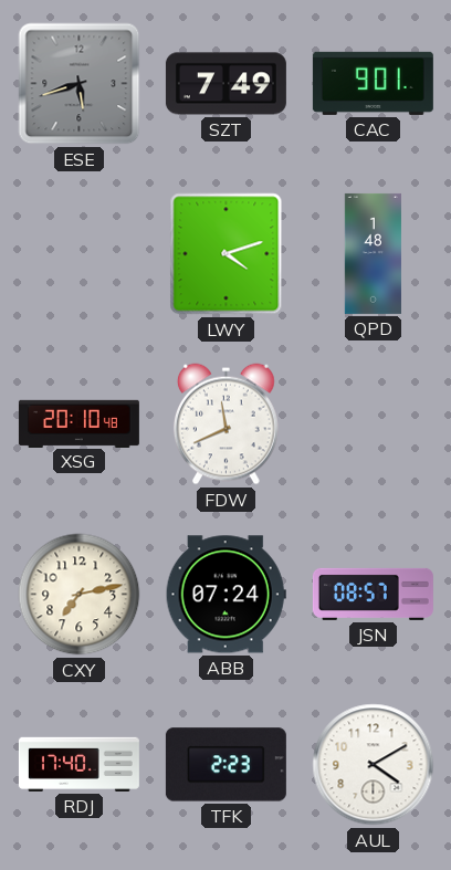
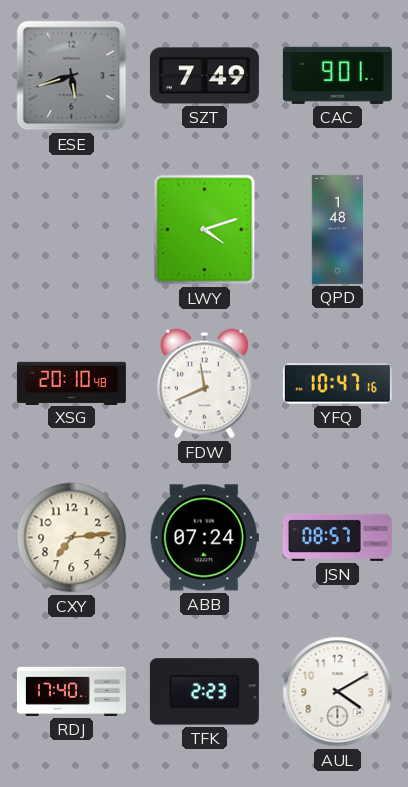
YFQ: none -> 10:47
CXY: 7:13 -> 7:14
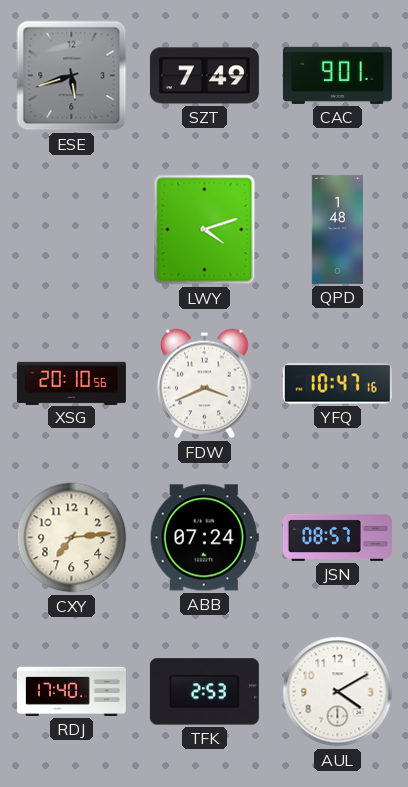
XSG: 20:10:48 -> 20:10:56
FDW: 11:41 -> 3:41
TFK: 2:23 -> 2:53
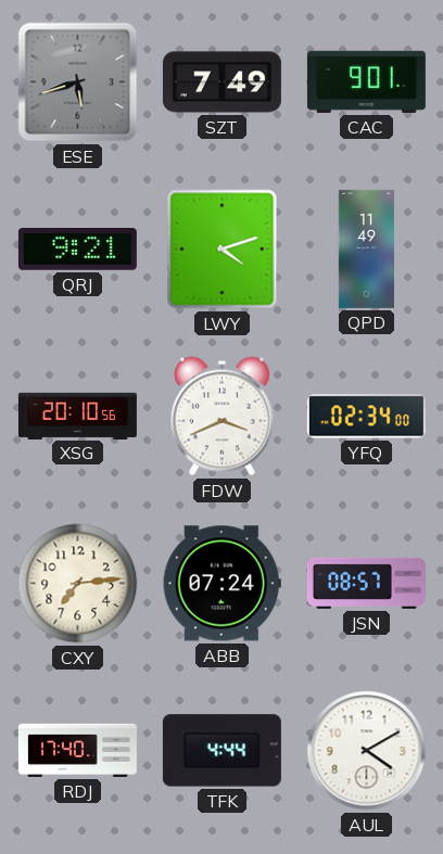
QRJ: none -> 9:21
QPD: 1:48 -> 11:49
YFQ: 10:47 -> 02:34
TFK: 2:53 -> 4:44
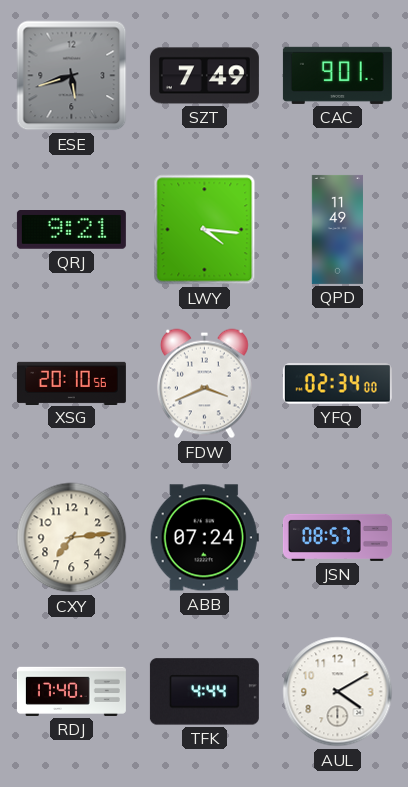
LWY: 4:12 -> 4:16
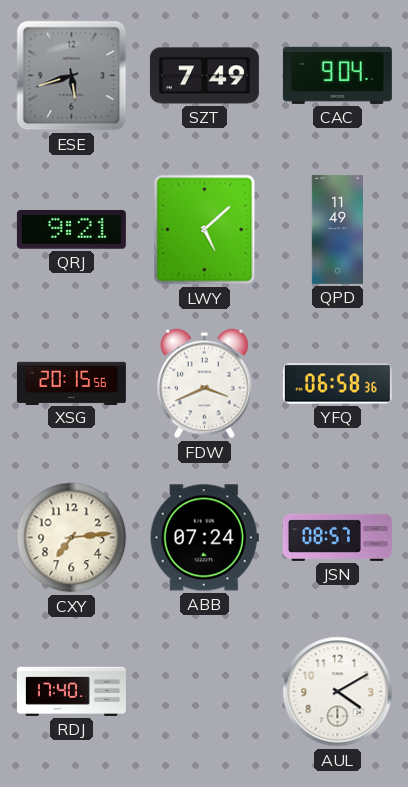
CAC: 9:01 -> 9:04
LWY: 4:16 -> 5:08
XSG: 20:10 -> 20:15
YFQ: 02:34 -> 06:58
TFK: 4:44 -> none
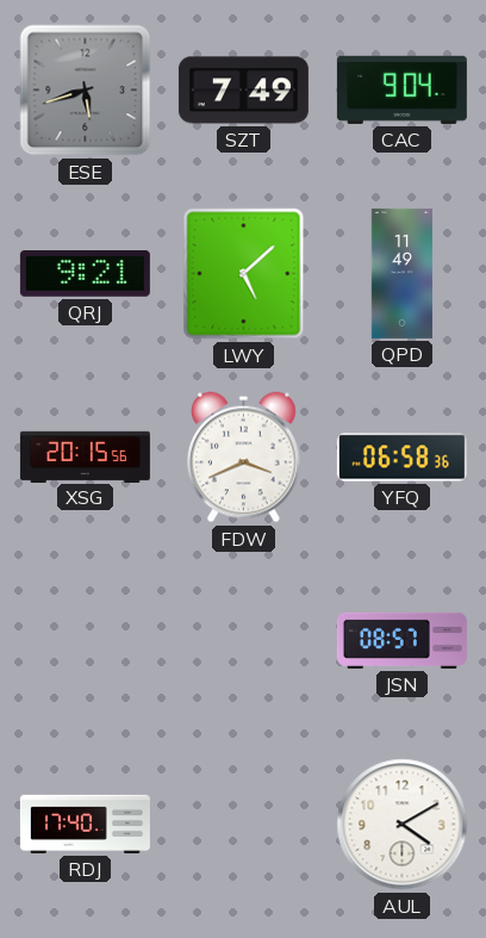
CXY: 7:14 -> none
ABB: 07:24 -> none
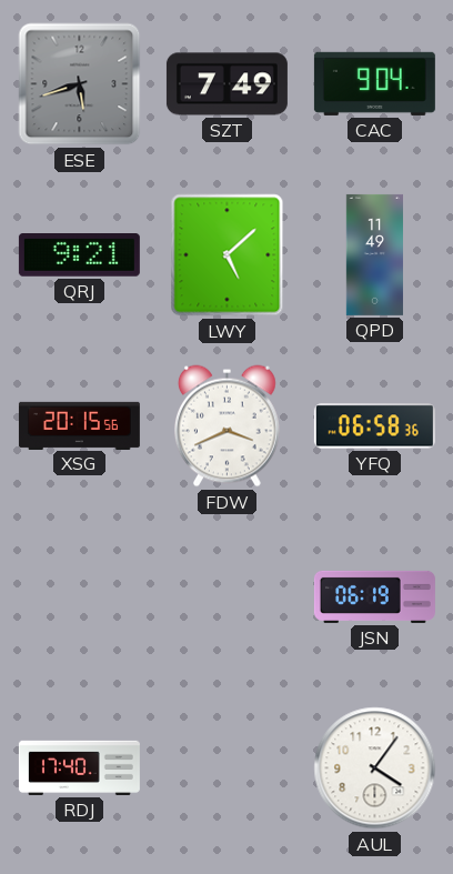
JSN: 08:57 -> 06:19
AUL: 4:10 -> 4:06
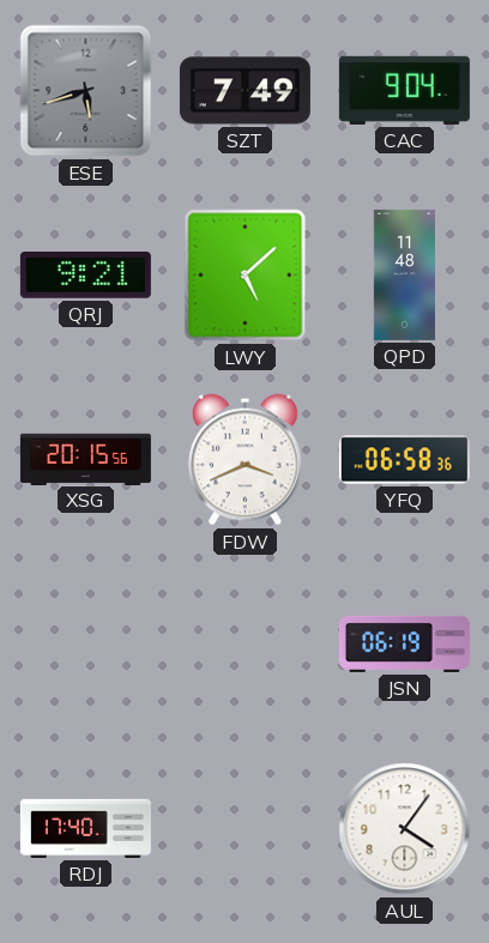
QPD: 11:49 -> 11:48
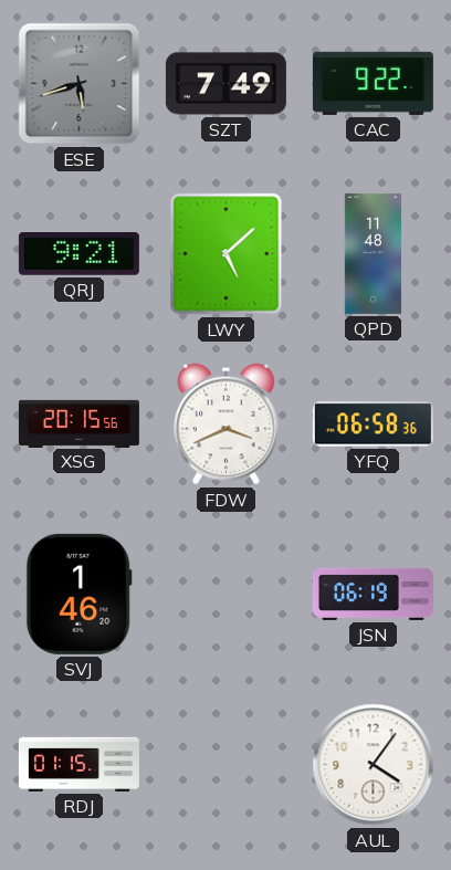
CAC: 9:04 -> 9:22
SVJ: none -> 1:46
RDJ: 17:40 -> 01:15
